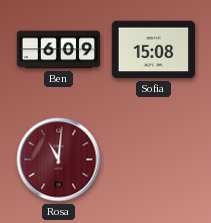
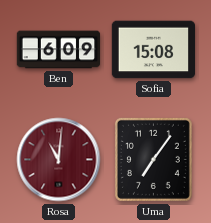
Uma: none -> 7:06
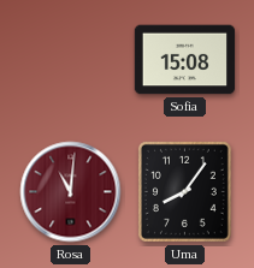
Ben: 6:09 -> none
Uma: 7:06 -> 8:06
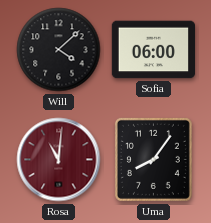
Will: none -> 4:08
Sofia: 15:08 -> 06:00
